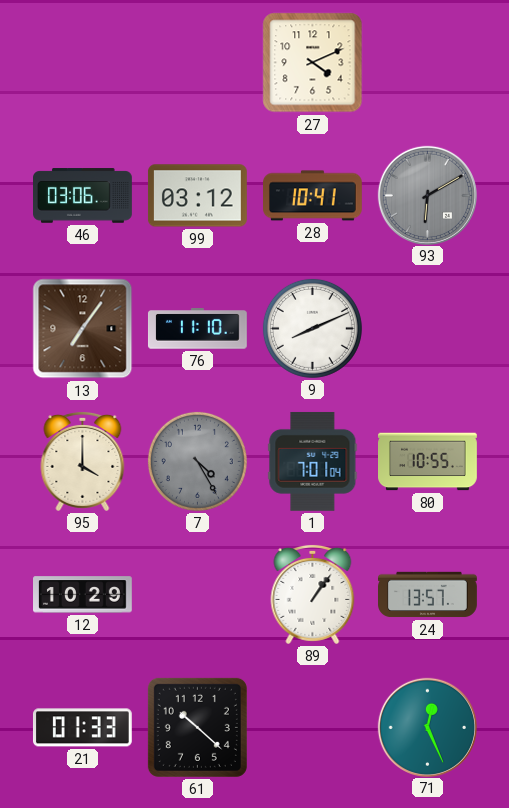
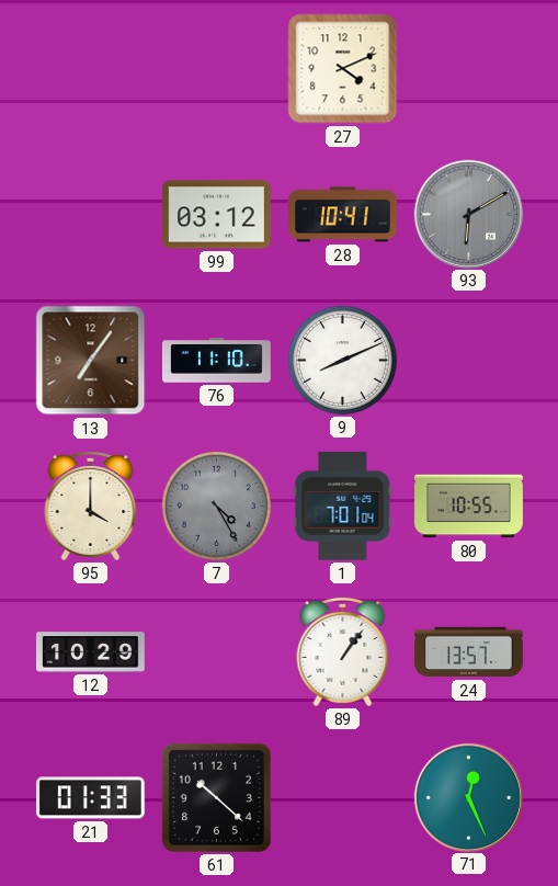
46: 03:06 -> none
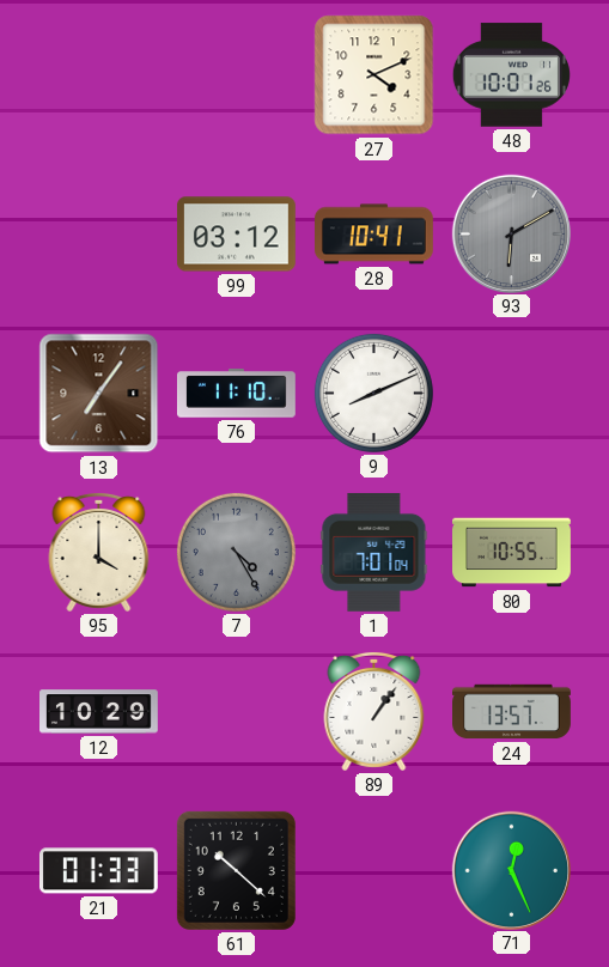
48: none -> 10:01
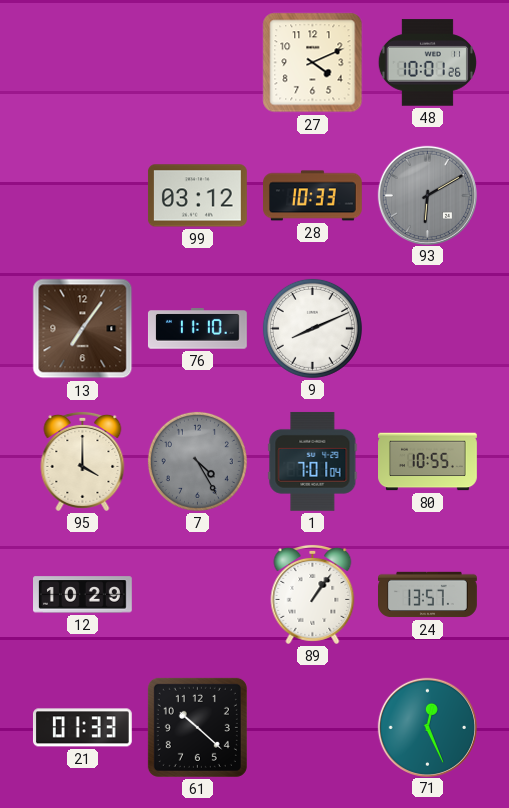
28: 10:41 -> 10:33
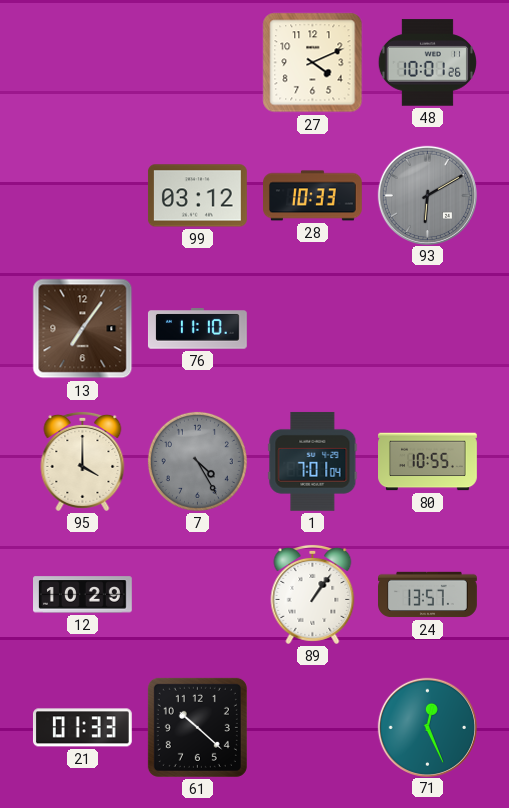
9: 8:11 -> none
